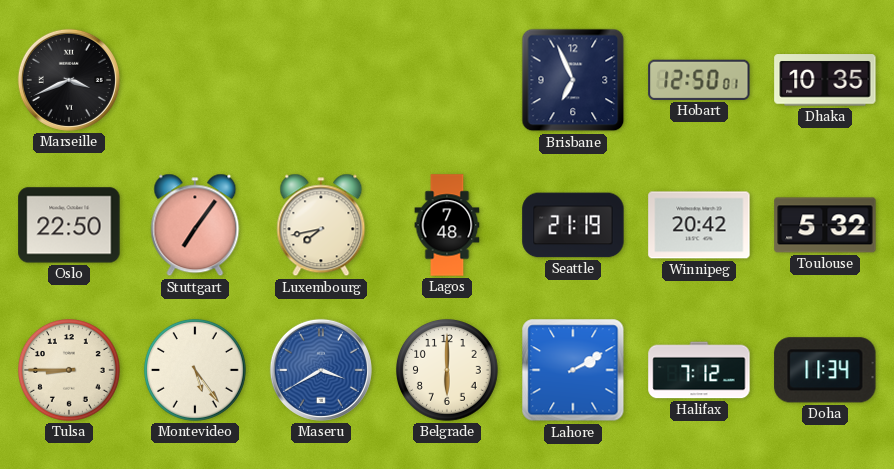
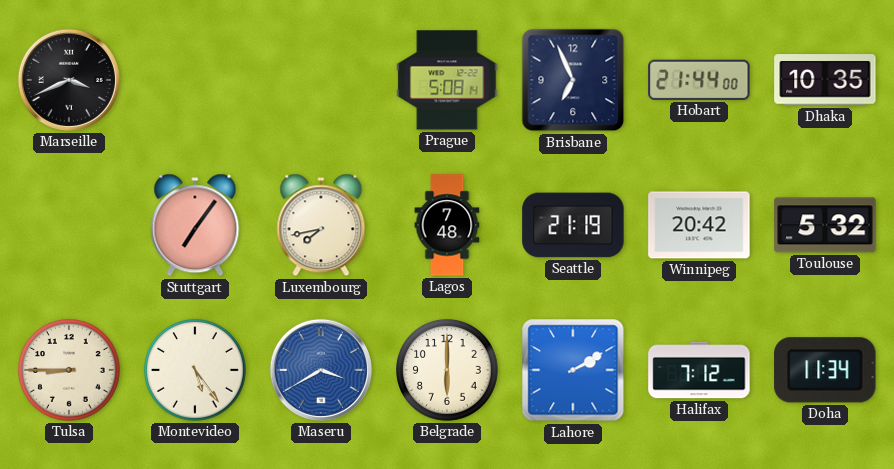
Prague: none -> 5:08
Hobart: 12:50 -> 21:44
Oslo: 22:50 -> none
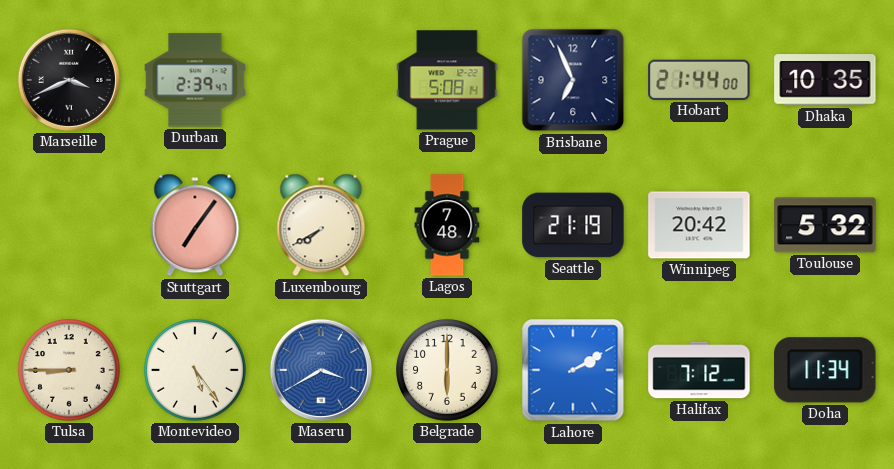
Durban: none -> 2:39
Luxembourg: 7:43 -> 7:40
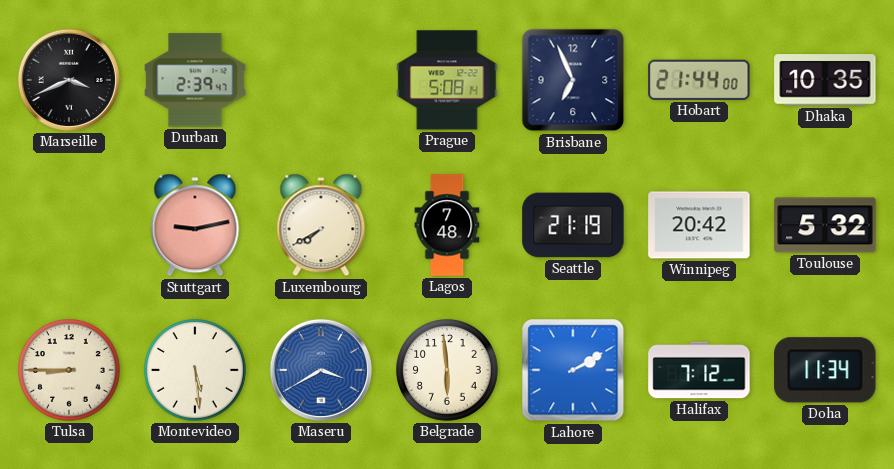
Stuttgart: 7:06 -> 9:13
Montevideo: 5:24 -> 5:29
Belgrade: 6:00 -> 5:59
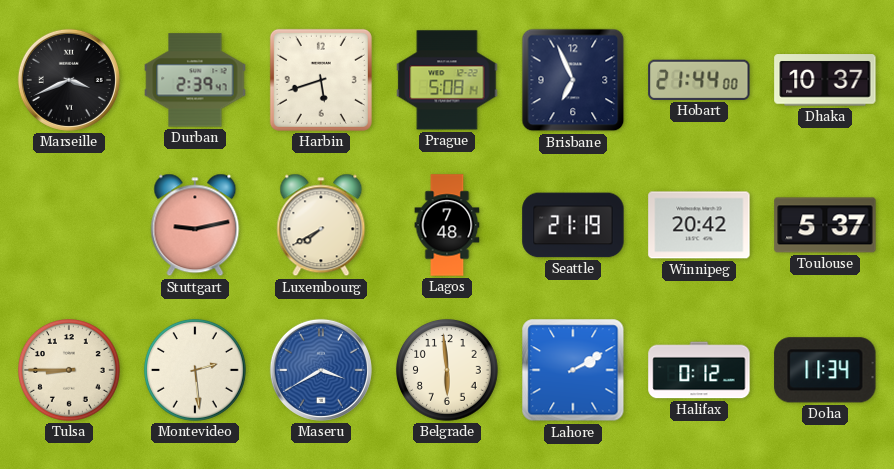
Harbin: none -> 5:42
Dhaka: 10:35 -> 10:37
Toulouse: 5:32 -> 5:37
Montevideo: 5:29 -> 2:29
Halifax: 7:12 -> 0:12
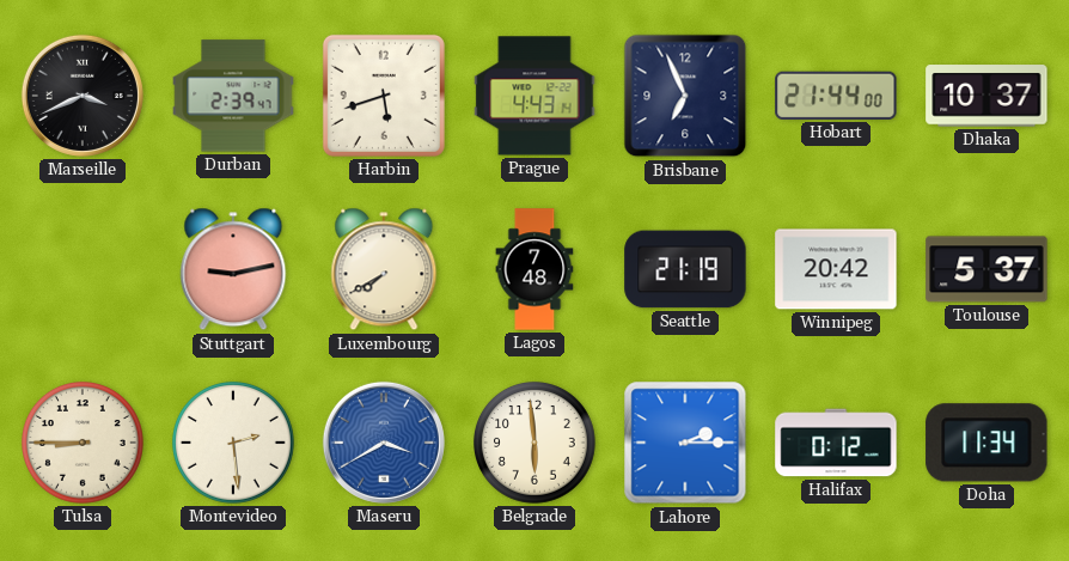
Prague: 5:08 -> 4:43
Lahore: 2:10 -> 2:15
